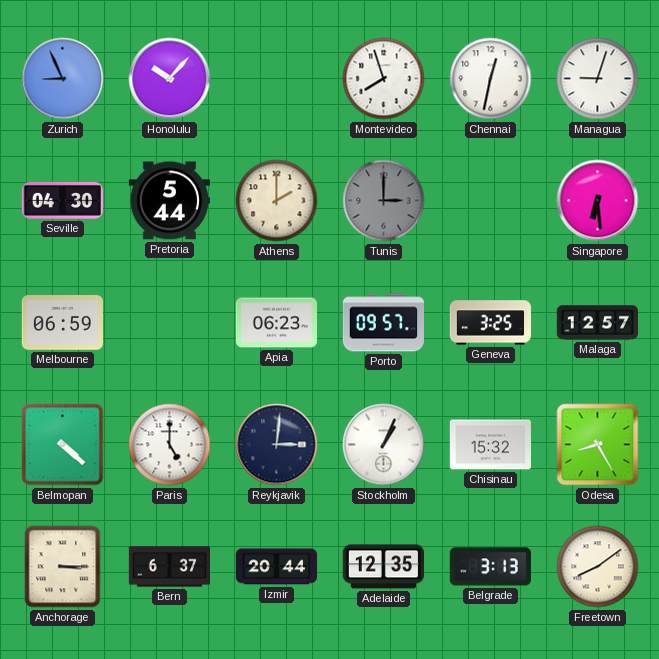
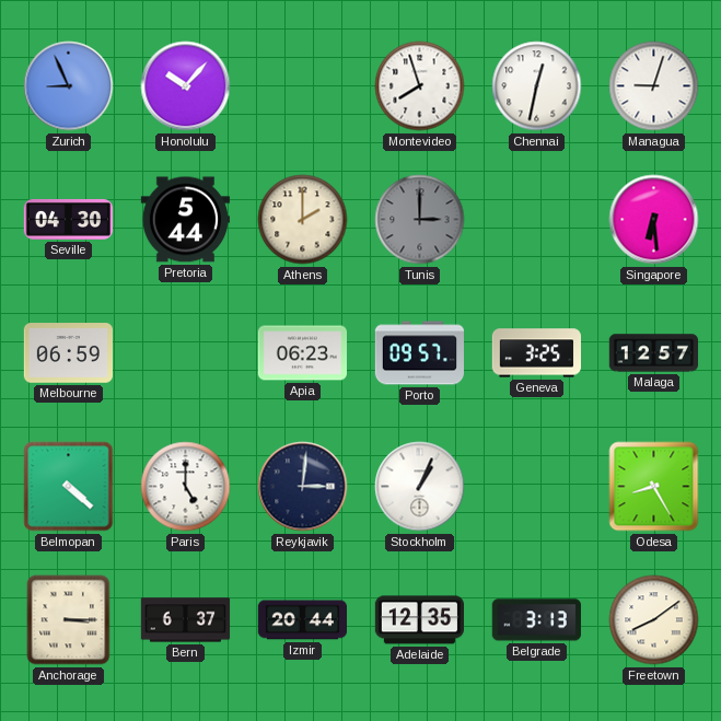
Chisinau: 15:32 -> none
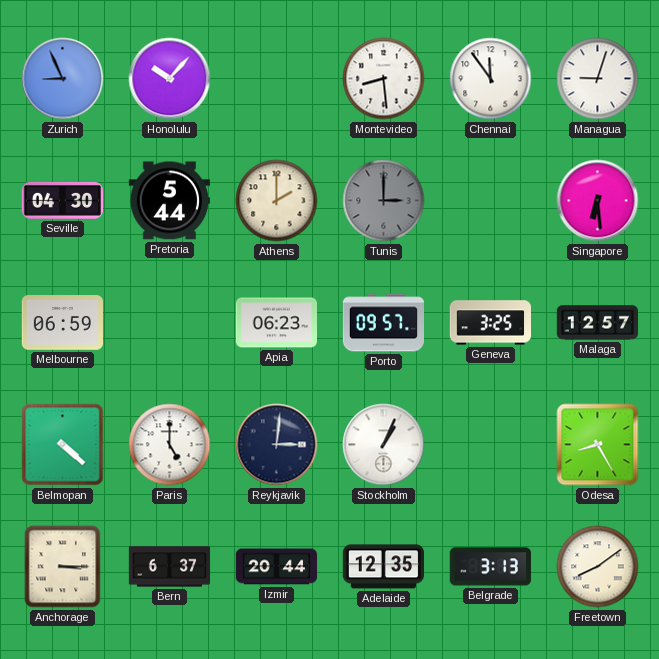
Montevideo: 7:57 -> 8:29
Chennai: 12:32 -> 11:54
